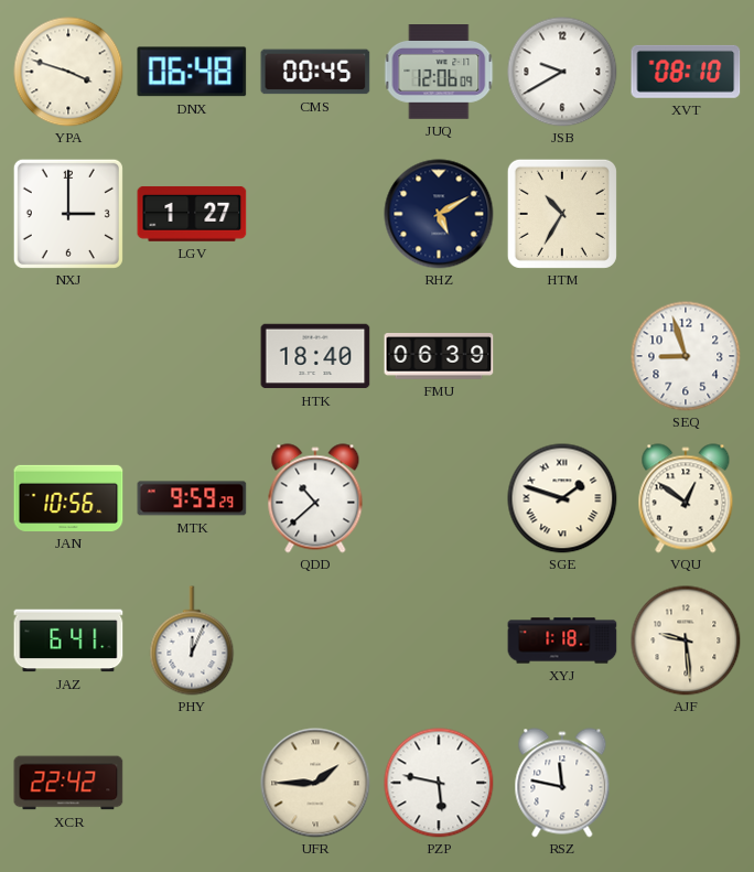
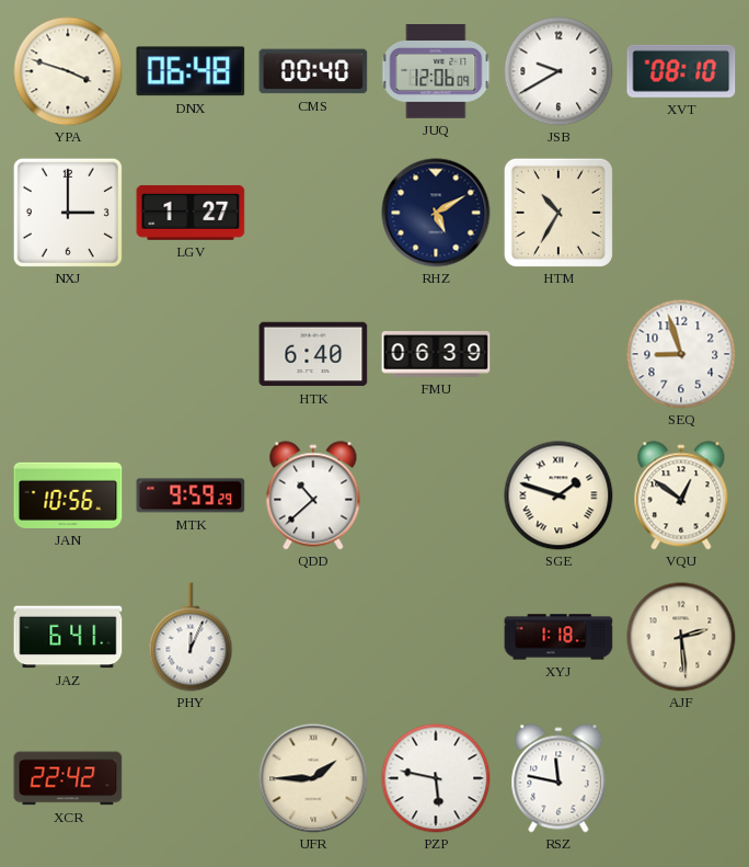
CMS: 00:45 -> 00:40
HTK: 18:40 -> 6:40
AJF: 9:29 -> 2:29
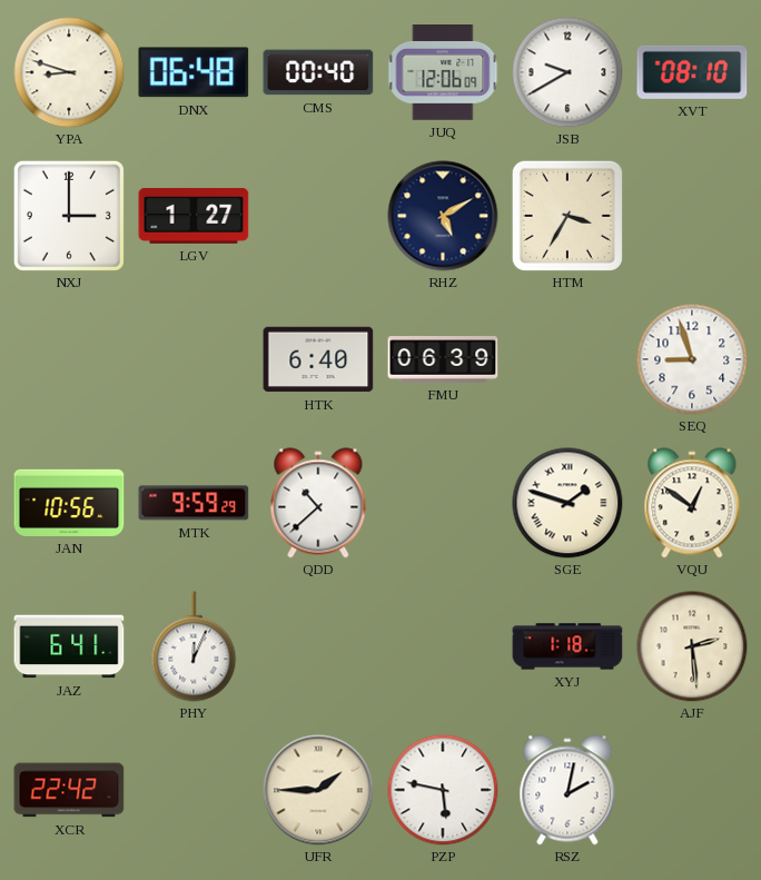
YPA: 3:48 -> 8:48
HTM: 10:35 -> 3:35
RSZ: 11:47 -> 2:02
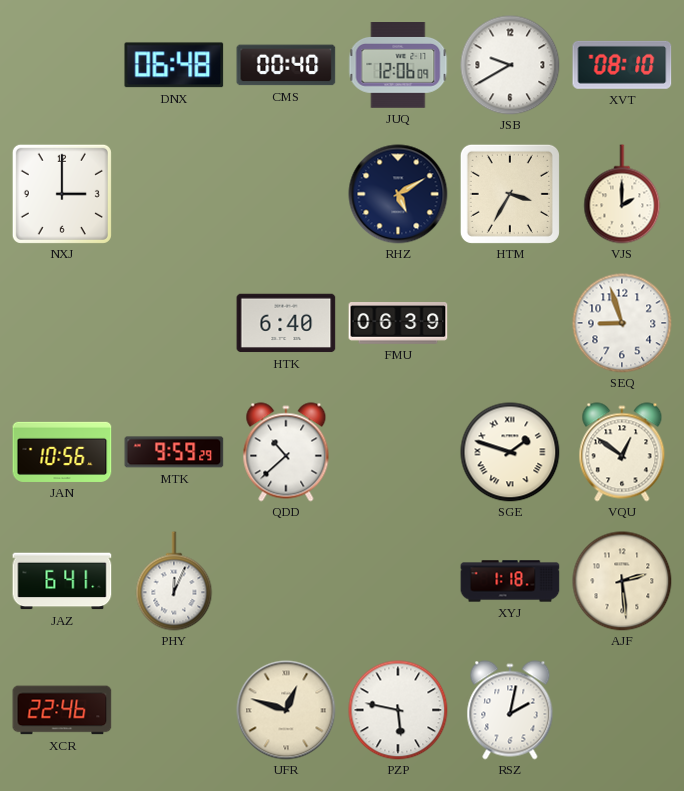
YPA: 8:48 -> none
LGV: 1:27 -> none
VJS: none -> 2:00
XCR: 22:42 -> 22:46
UFR: 1:45 -> 12:48
